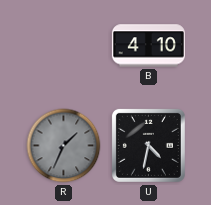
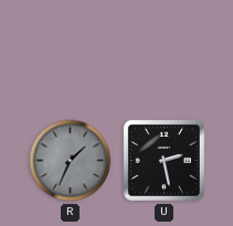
B: 4:10 -> none
U: 4:32 -> 2:28
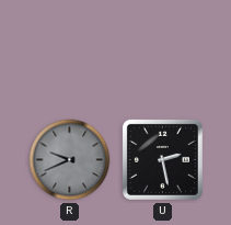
R: 1:34 -> 9:41
